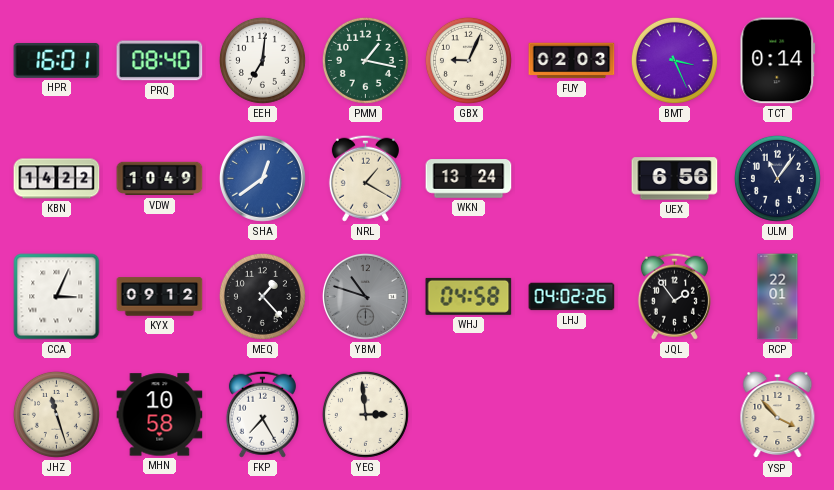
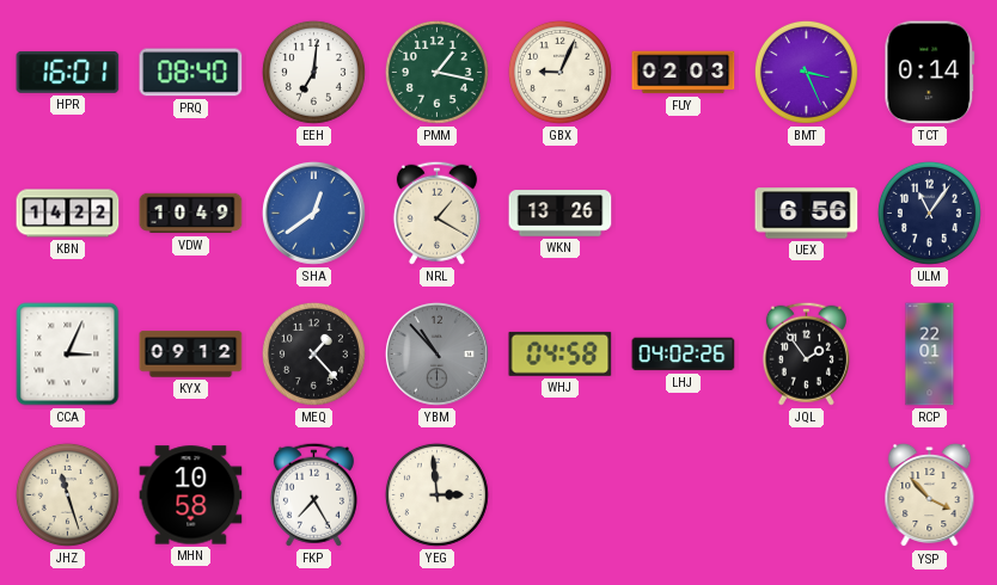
WKN: 13:24 -> 13:26
YBM: 10:48 -> 10:53
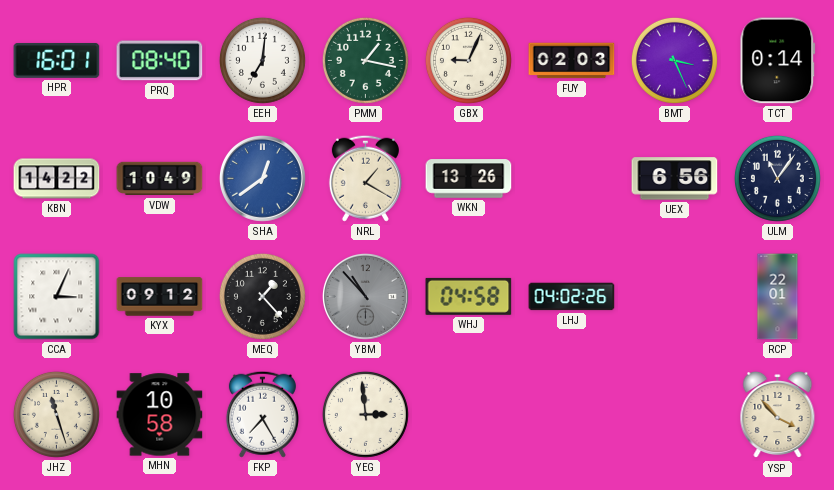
JQL: 1:54 -> none
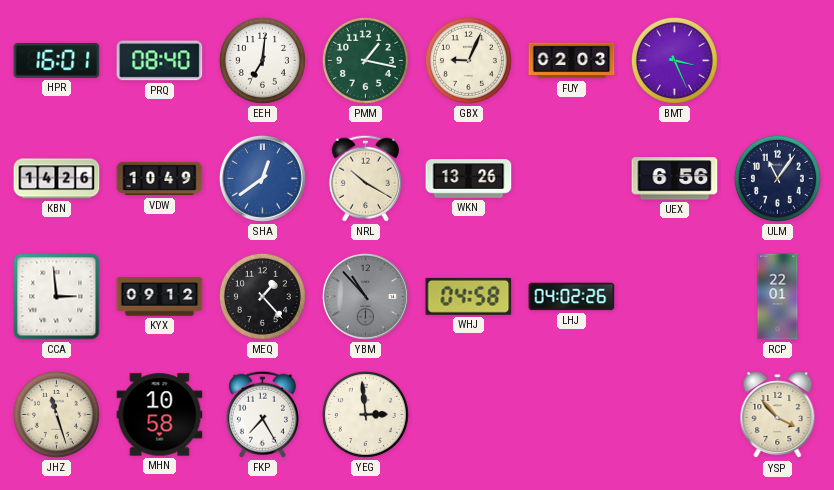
TCT: 0:14 -> none
KBN: 14:22 -> 14:26
NRL: 1:20 -> 10:20
CCA: 3:04 -> 2:59
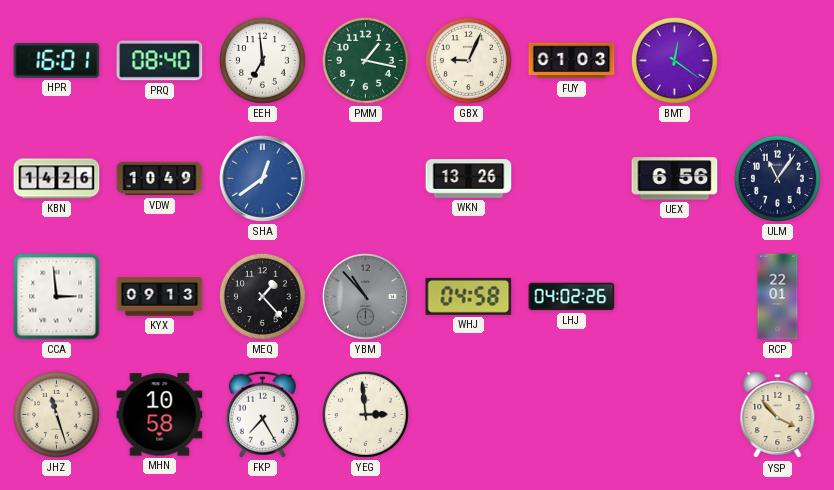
EEH: 7:01 -> 6:59
FUY: 02:03 -> 01:03
BMT: 3:26 -> 12:21
NRL: 10:20 -> none
KYX: 09:12 -> 09:13
